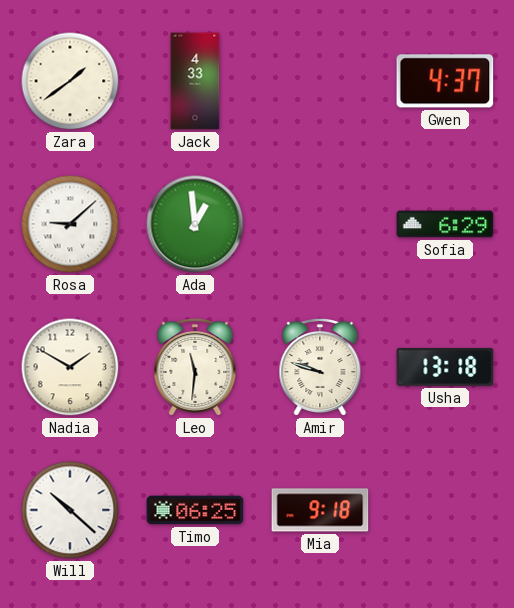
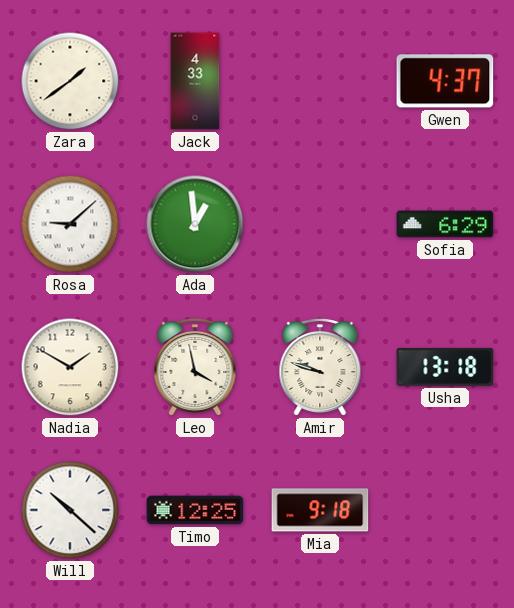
Leo: 11:31 -> 3:58
Timo: 06:25 -> 12:25
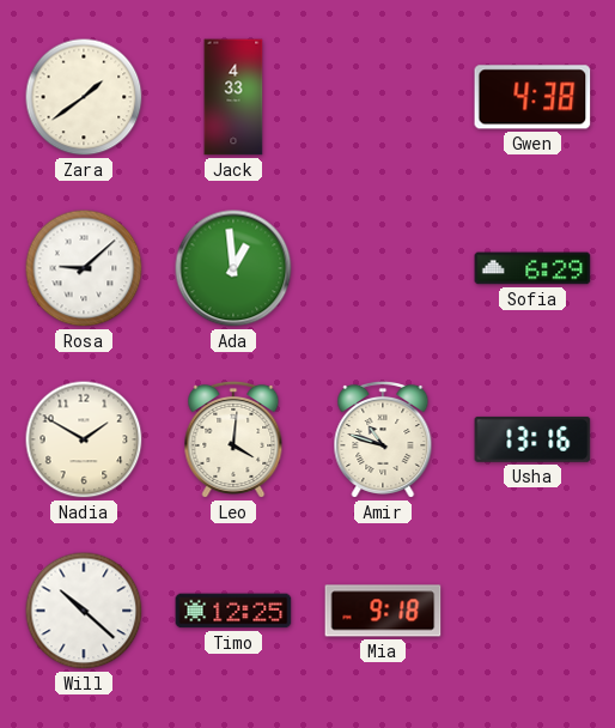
Gwen: 4:37 -> 4:38
Leo: 3:58 -> 4:01
Amir: 9:48 -> 10:48
Usha: 13:18 -> 13:16
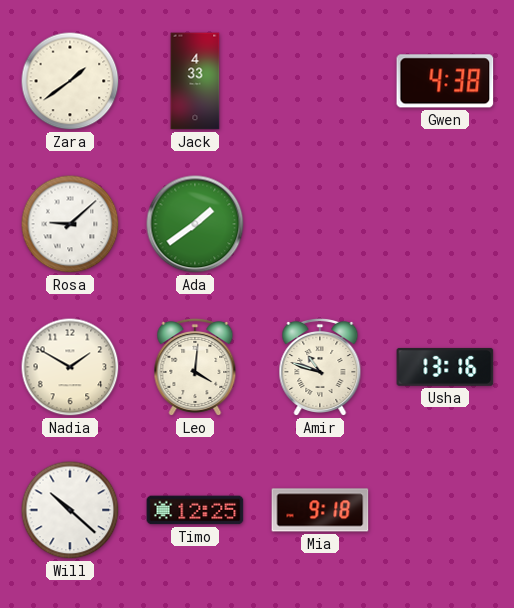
Ada: 12:59 -> 1:39
Sofia: 6:29 -> none
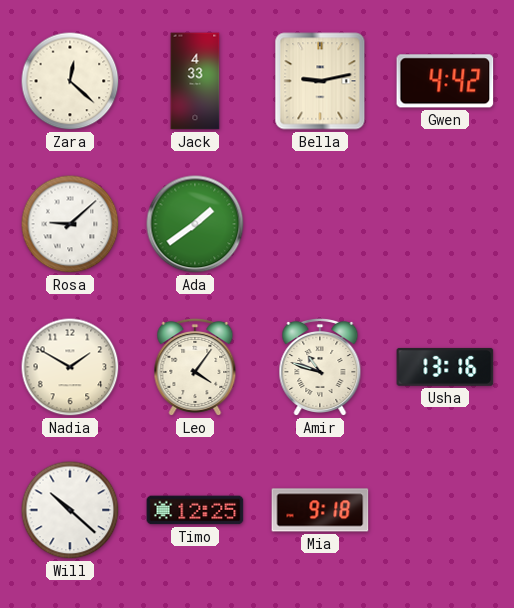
Zara: 1:39 -> 12:22
Bella: none -> 9:13
Gwen: 4:38 -> 4:42
Leo: 4:01 -> 4:06
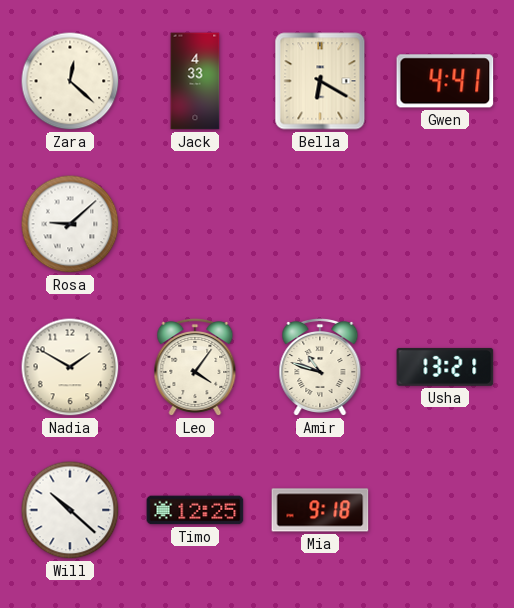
Bella: 9:13 -> 6:20
Gwen: 4:42 -> 4:41
Ada: 1:39 -> none
Usha: 13:16 -> 13:21
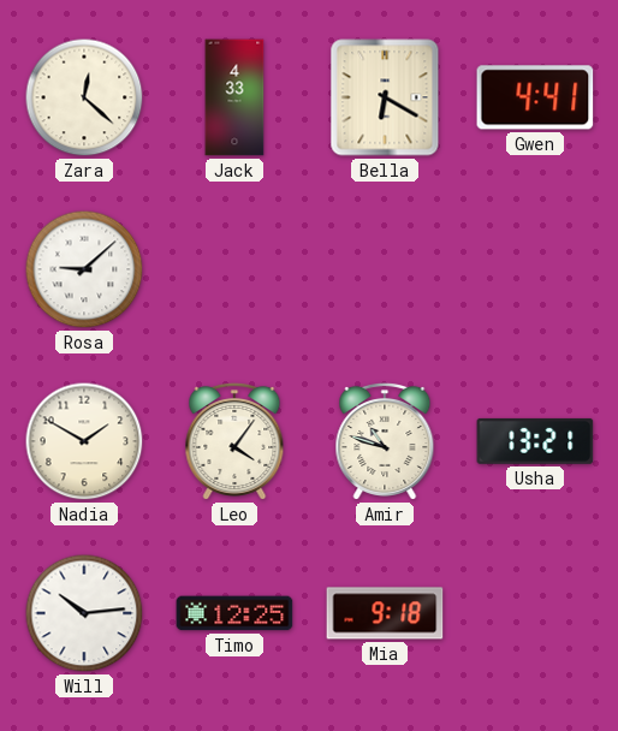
Will: 10:22 -> 10:14
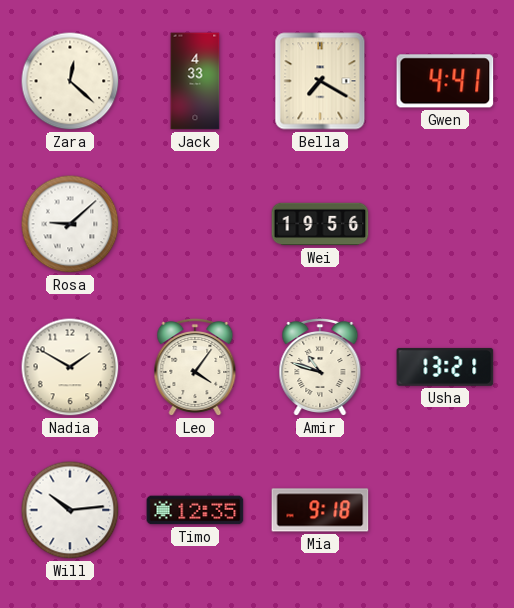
Bella: 6:20 -> 7:20
Wei: none -> 19:56
Timo: 12:25 -> 12:35
